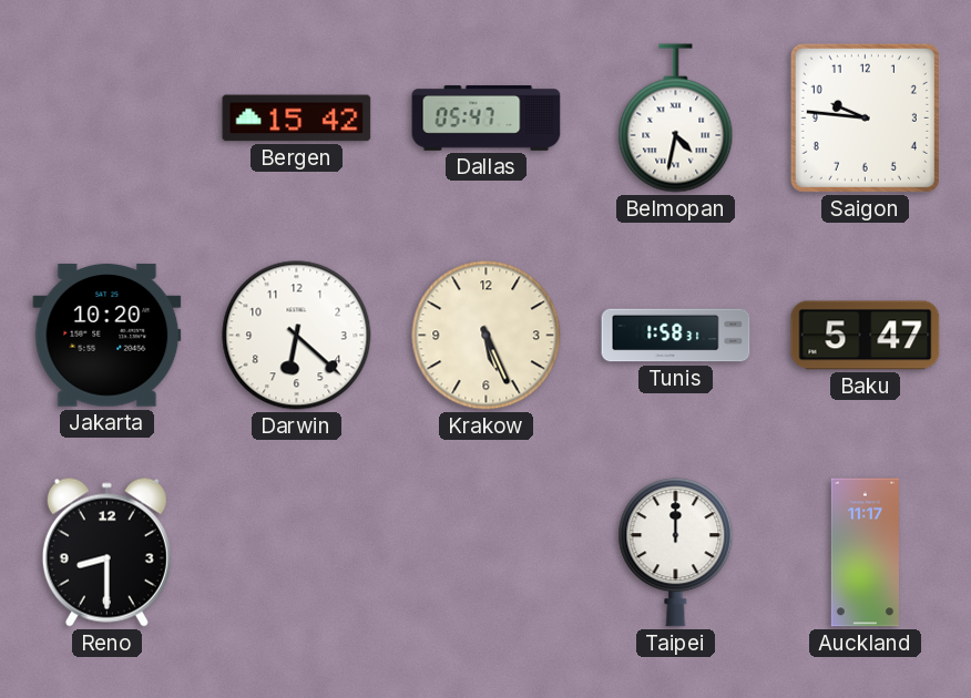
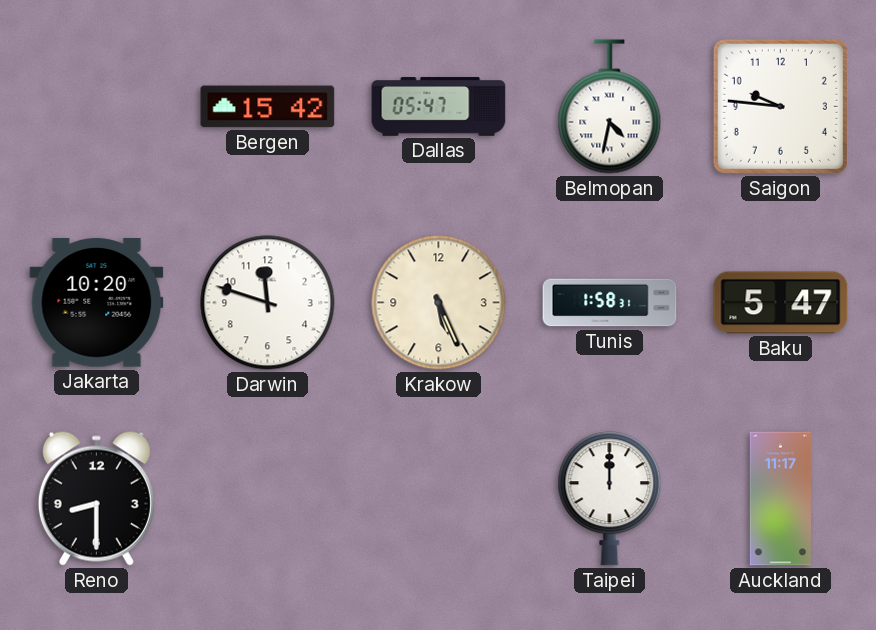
Darwin: 6:22 -> 11:48
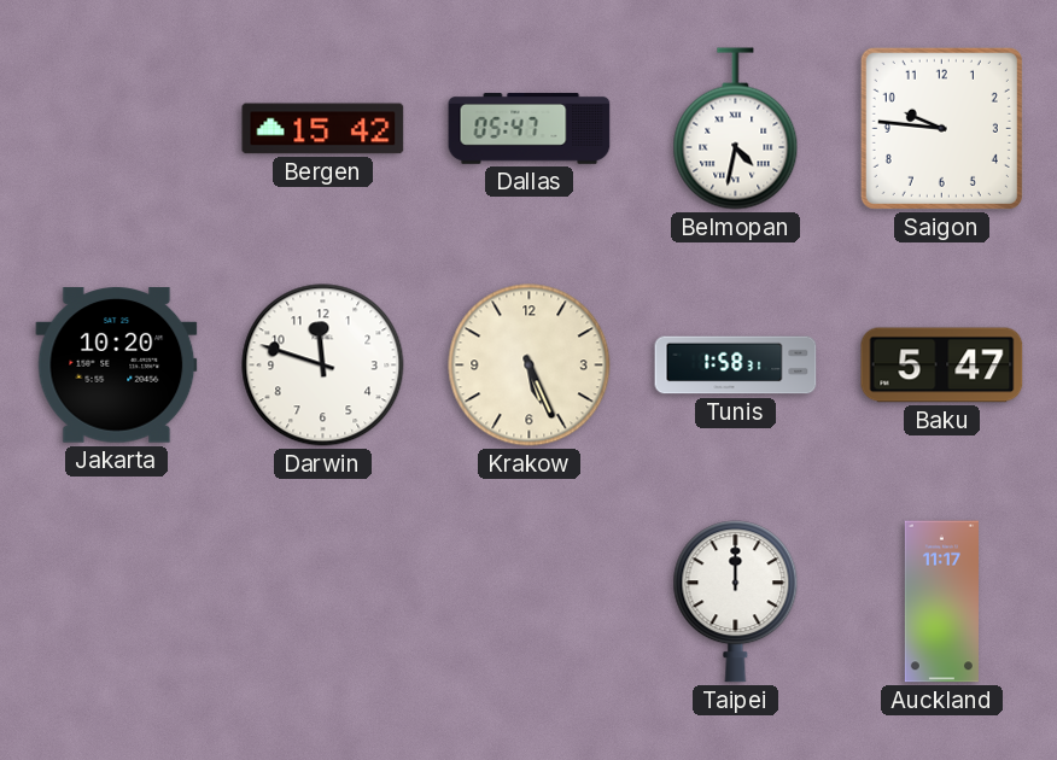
Reno: 8:30 -> none
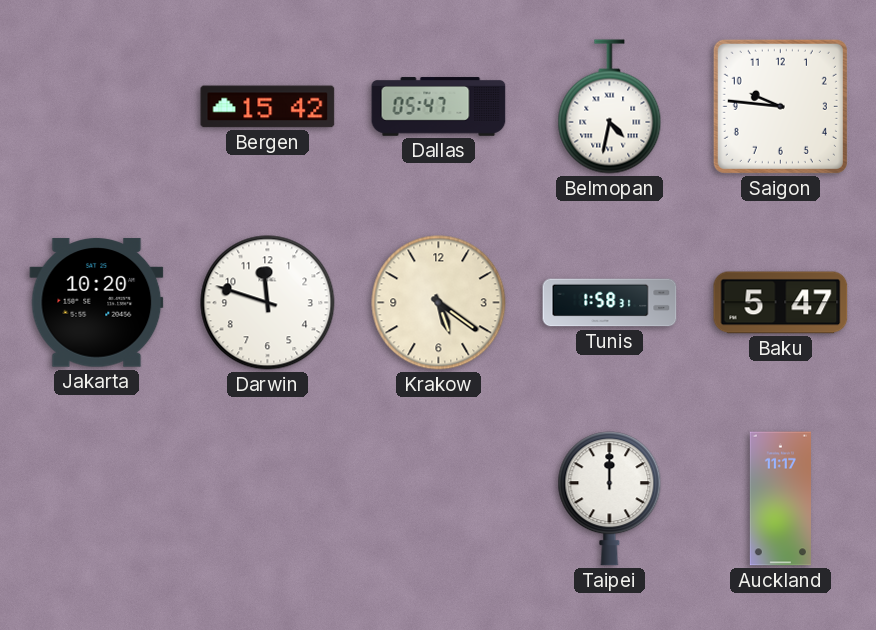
Krakow: 5:26 -> 5:21
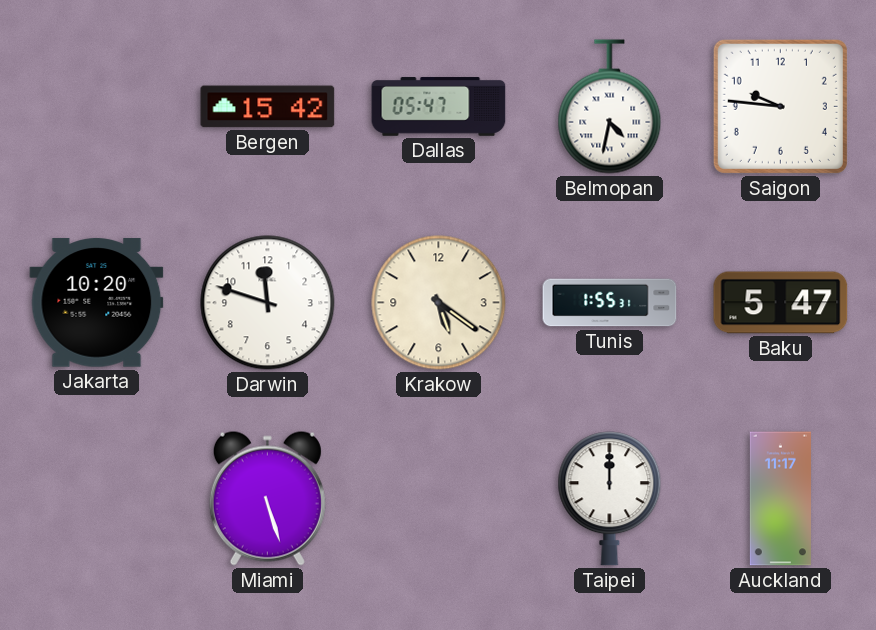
Tunis: 1:58 -> 1:55
Miami: none -> 5:27
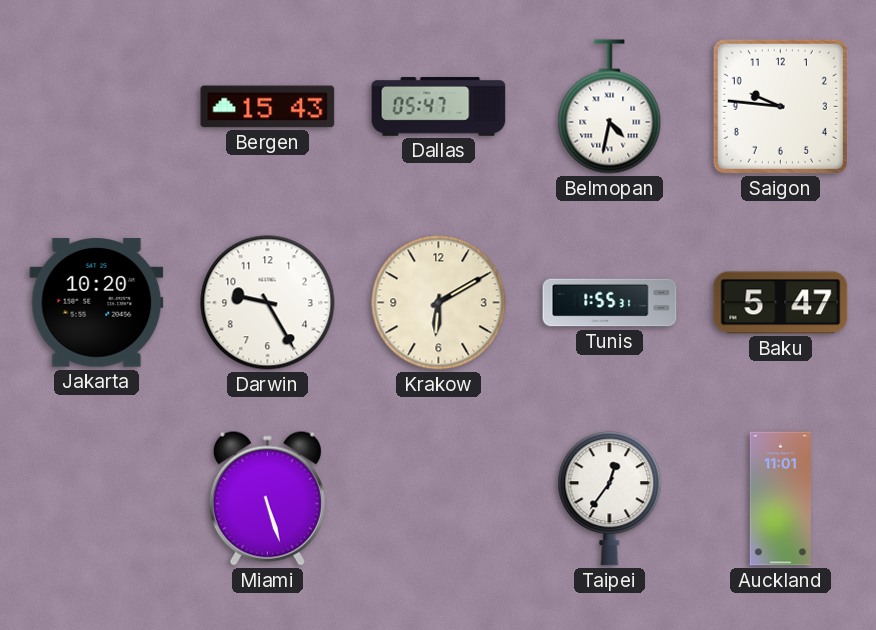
Bergen: 15:42 -> 15:43
Darwin: 11:48 -> 9:25
Krakow: 5:21 -> 6:10
Taipei: 12:00 -> 12:36
Auckland: 11:17 -> 11:01
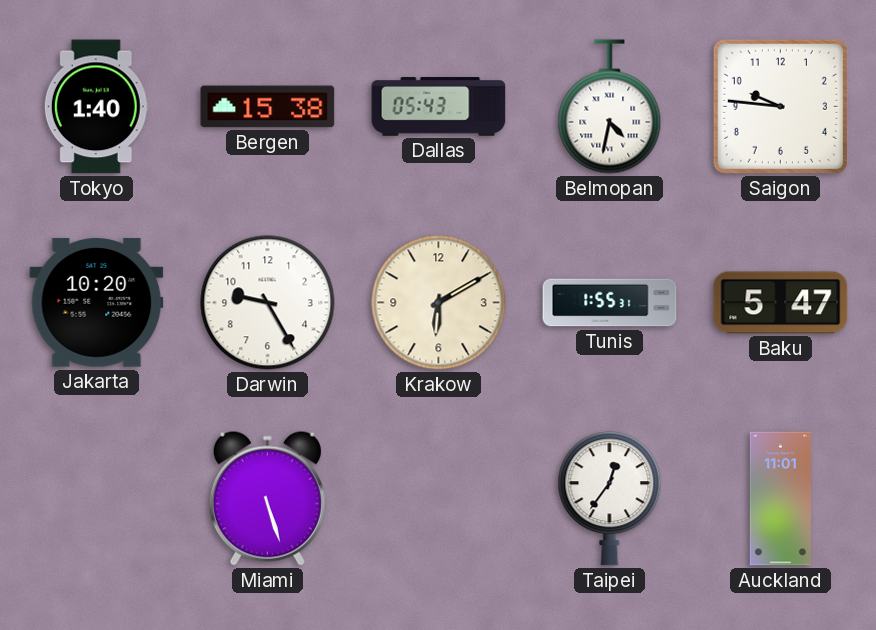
Tokyo: none -> 1:40
Bergen: 15:43 -> 15:38
Dallas: 05:47 -> 05:43
